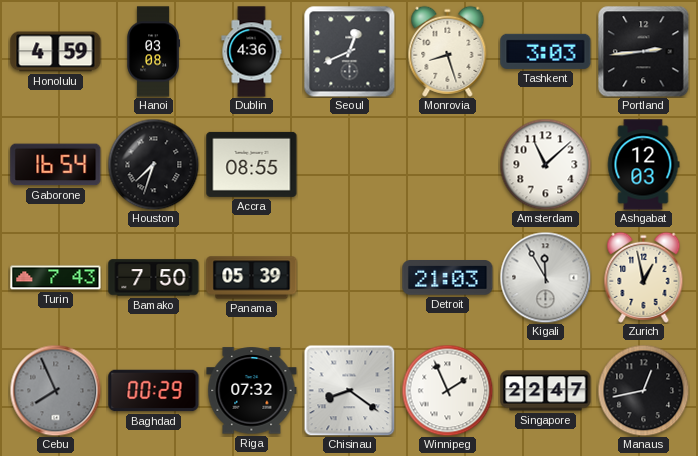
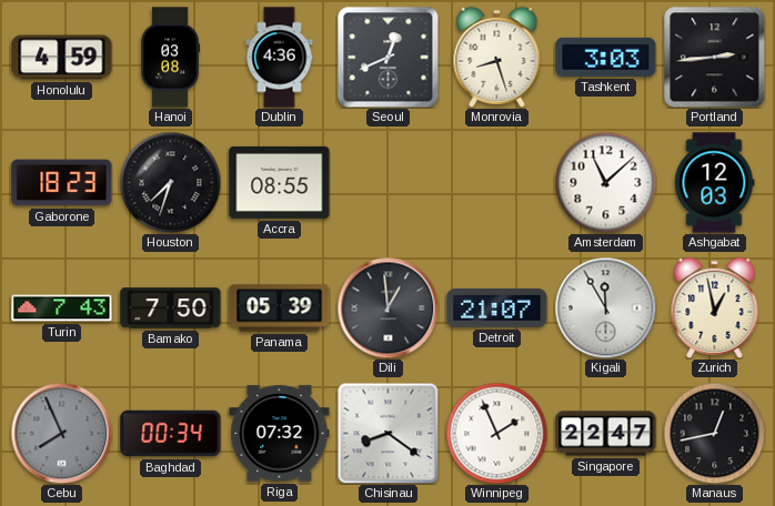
Gaborone: 16:54 -> 18:23
Dili: none -> 12:59
Detroit: 21:03 -> 21:07
Baghdad: 00:29 -> 00:34
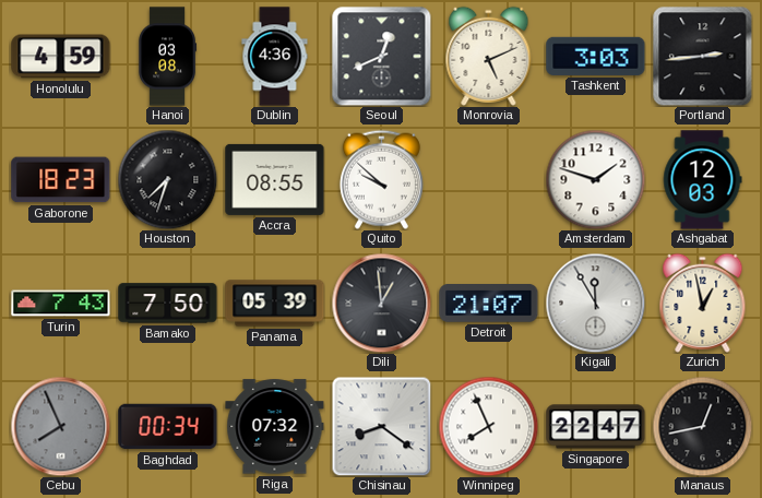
Monrovia: 8:27 -> 5:11
Quito: none -> 9:52
Amsterdam: 11:08 -> 1:48
Winnipeg: 1:56 -> 7:56
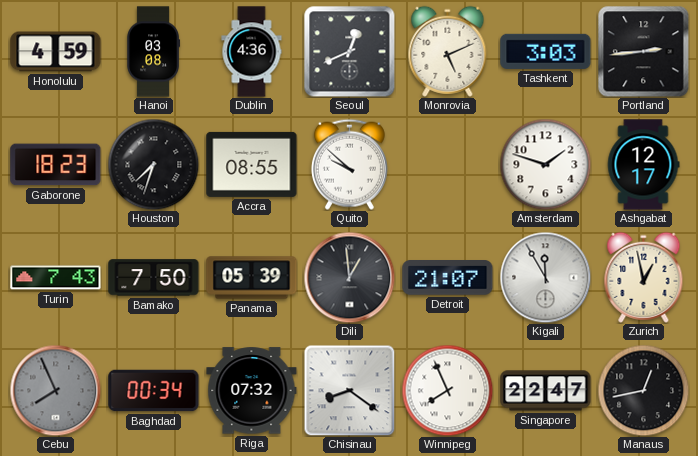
Ashgabat: 12:03 -> 12:17
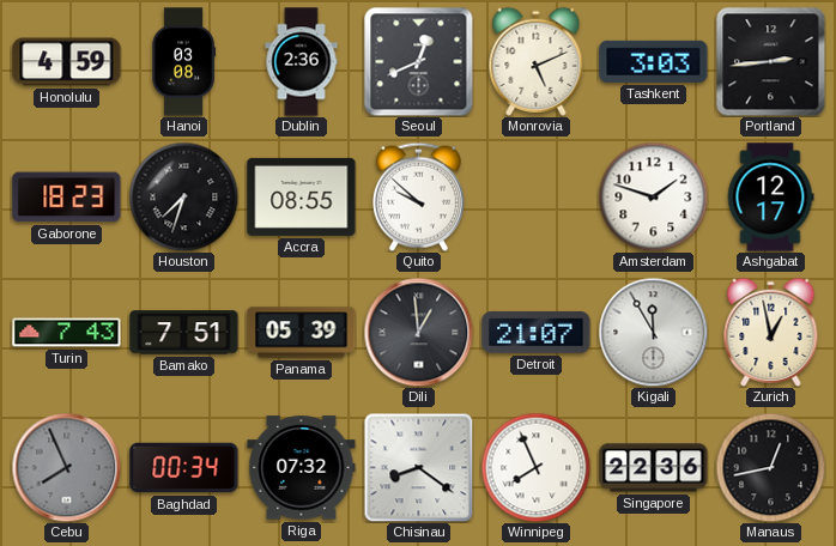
Dublin: 4:36 -> 2:36
Bamako: 7:50 -> 7:51
Singapore: 22:47 -> 22:36
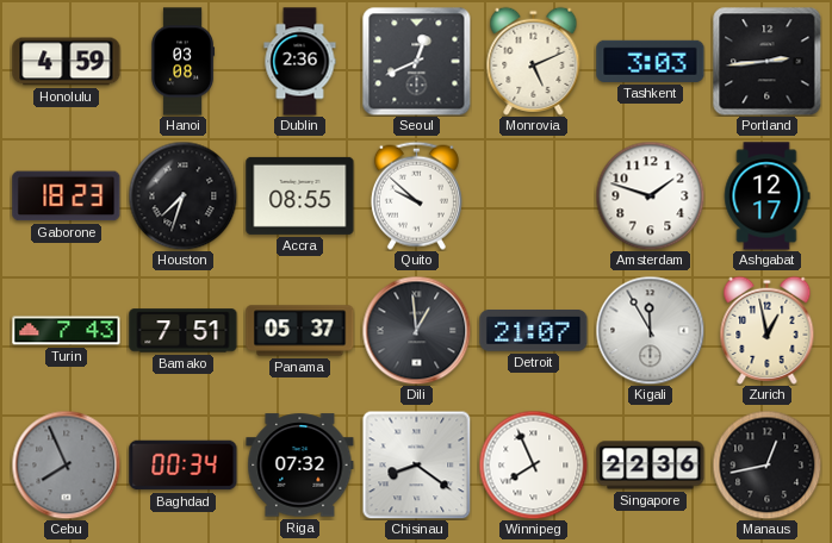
Panama: 05:39 -> 05:37
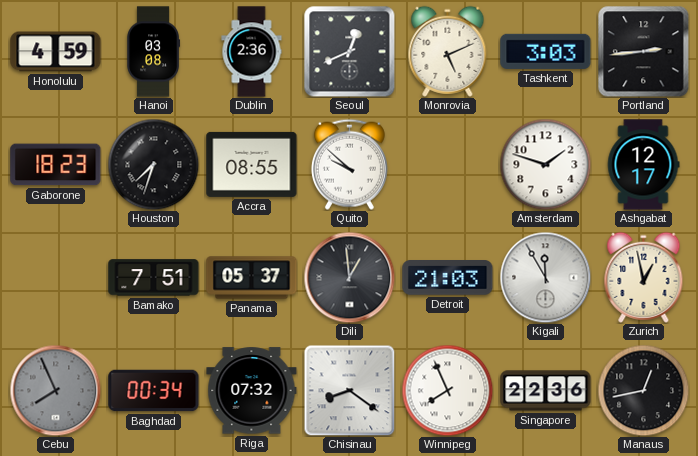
Turin: 7:43 -> none
Detroit: 21:07 -> 21:03
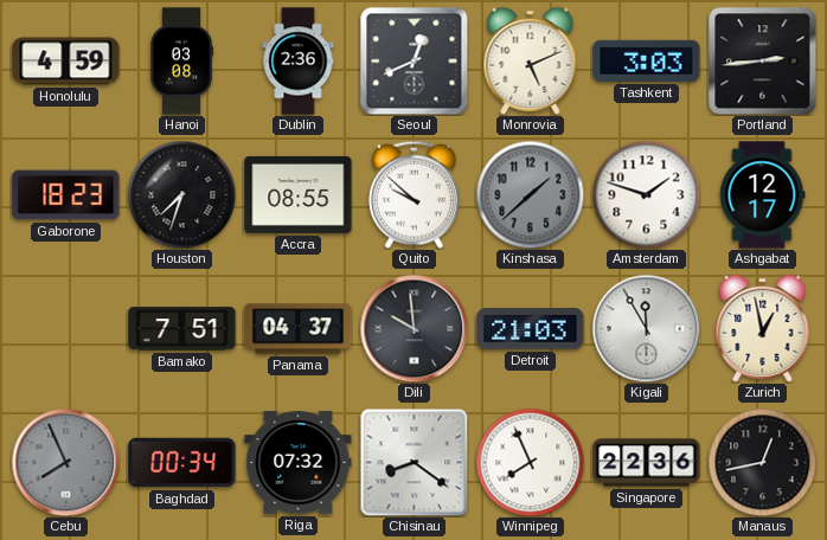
Kinshasa: none -> 1:38
Panama: 05:37 -> 04:37
Dili: 12:59 -> 9:59
